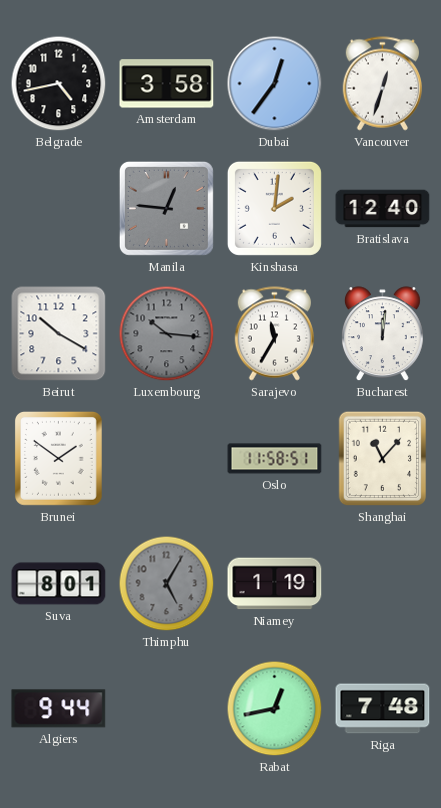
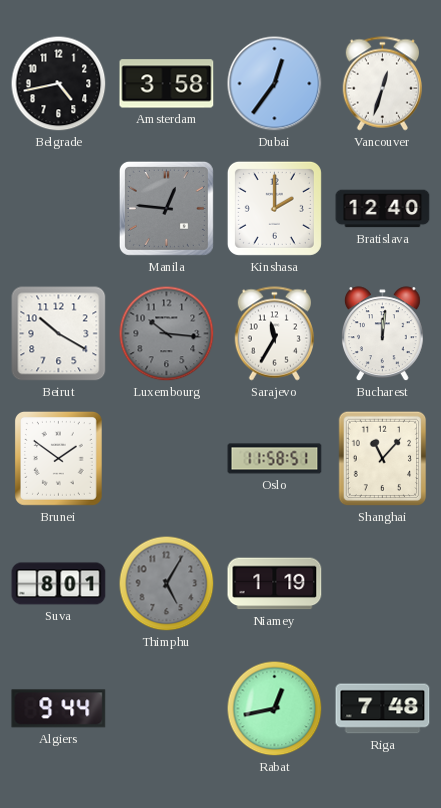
Kinshasa: 2:01 -> 2:00
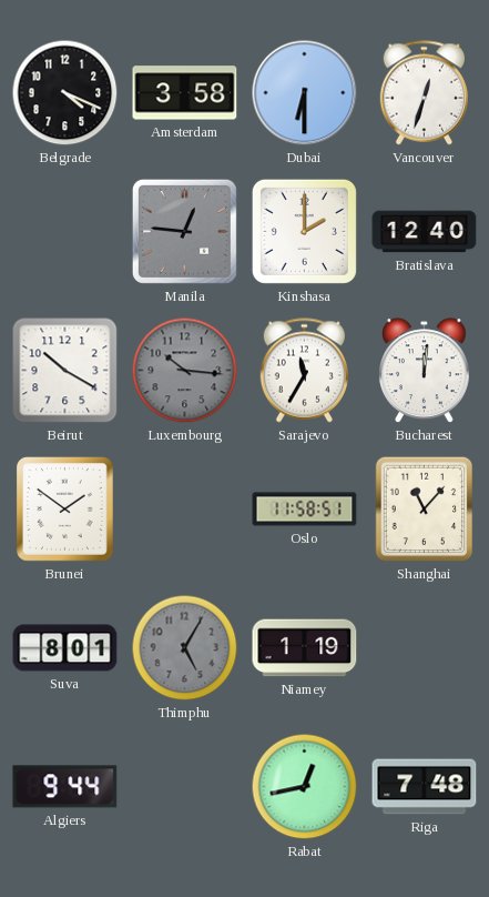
Belgrade: 4:43 -> 4:19
Dubai: 12:36 -> 6:30
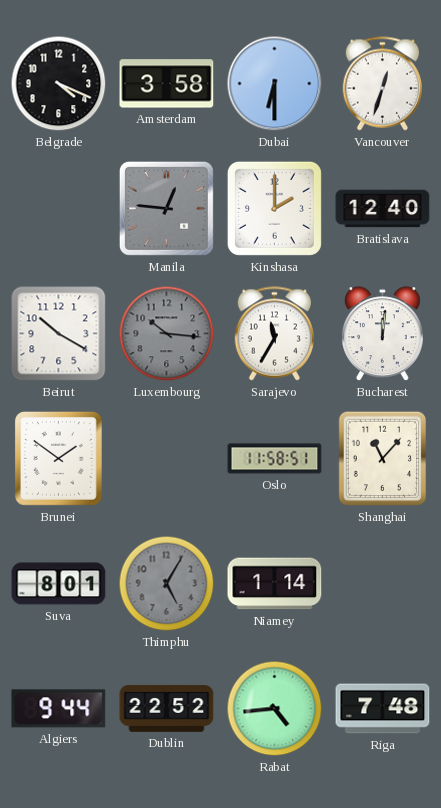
Niamey: 1:19 -> 1:14
Dublin: none -> 22:52
Rabat: 12:43 -> 4:44
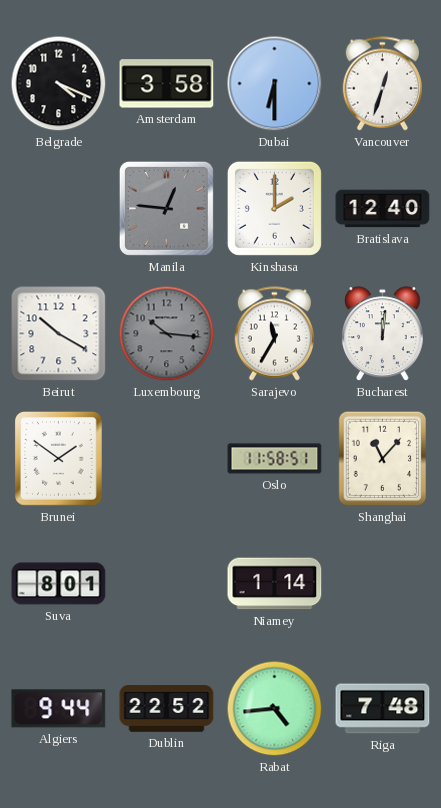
Thimphu: 5:05 -> none
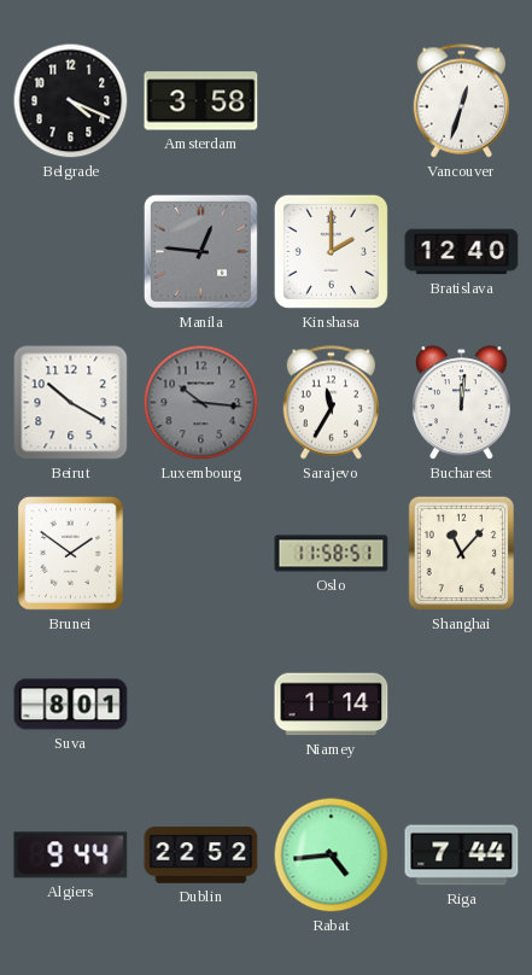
Dubai: 6:30 -> none
Riga: 7:48 -> 7:44
